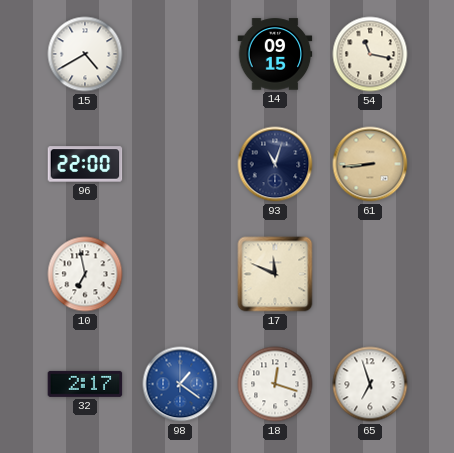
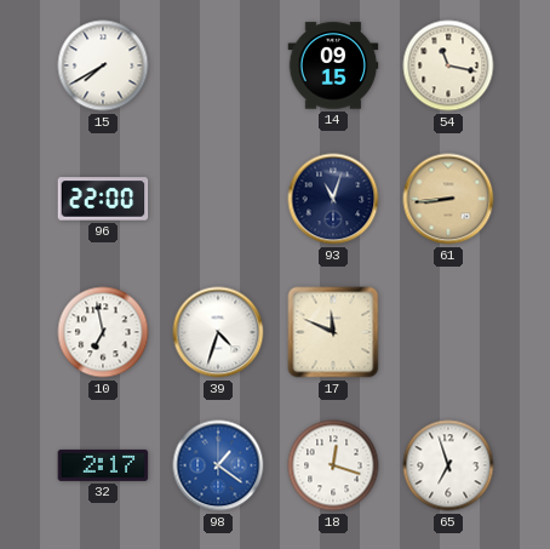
15: 4:40 -> 7:40
39: none -> 4:33
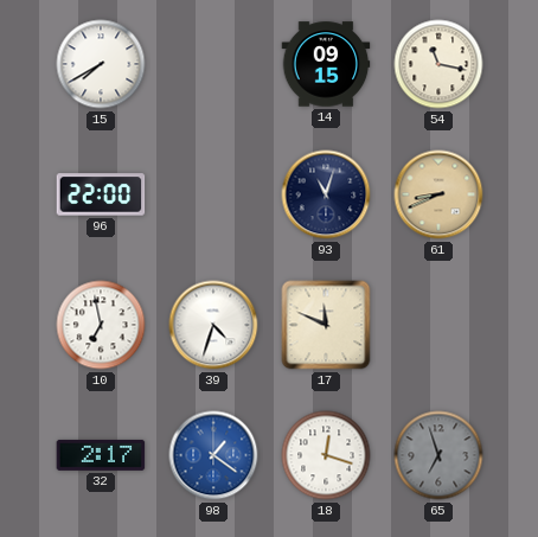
61: 8:44 -> 8:41
65 dial: white -> grey
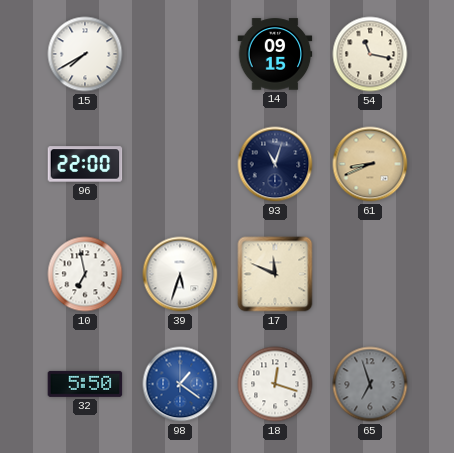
39: 4:33 -> 5:33
32: 2:17 -> 5:50
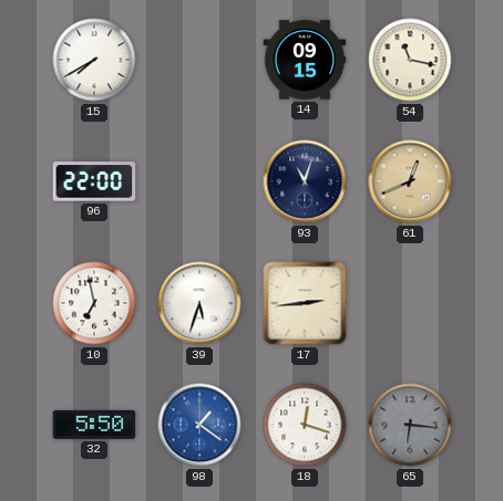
61: 8:41 -> 12:41
17: 11:49 -> 2:44
65: 6:57 -> 6:16
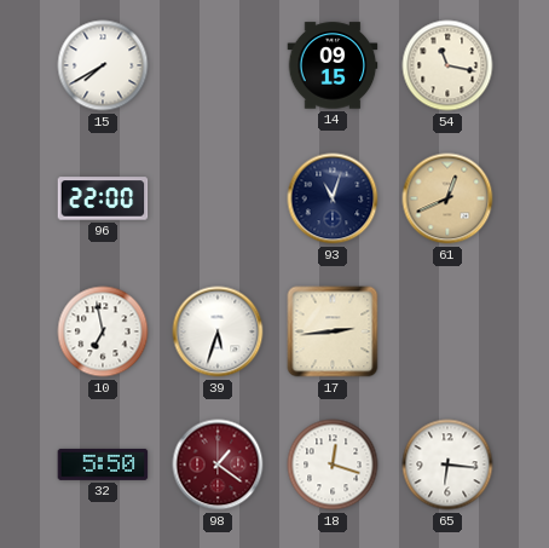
98 dial: blue -> burgundy
65 dial: grey -> white
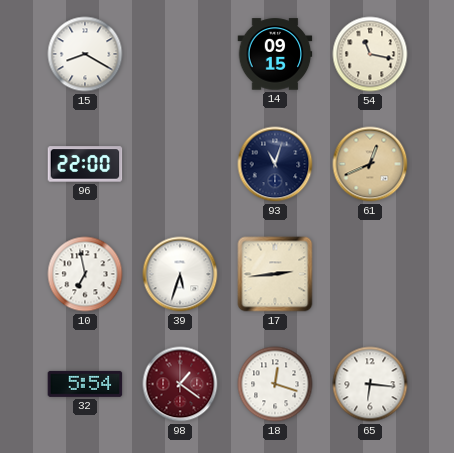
15: 7:40 -> 8:20
32: 5:50 -> 5:54
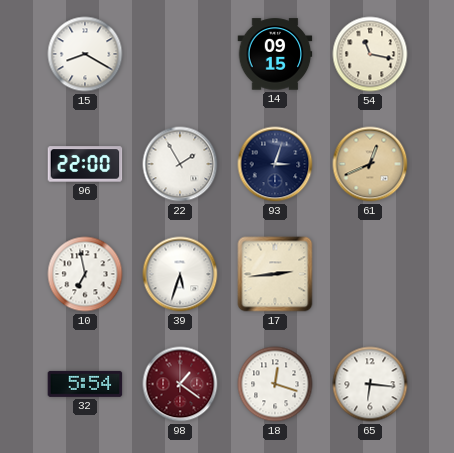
22: none -> 1:55
93: 11:03 -> 3:03
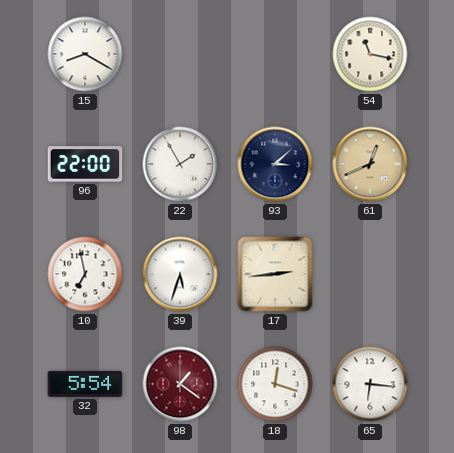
14: 09:15 -> none
93: 3:03 -> 3:08
